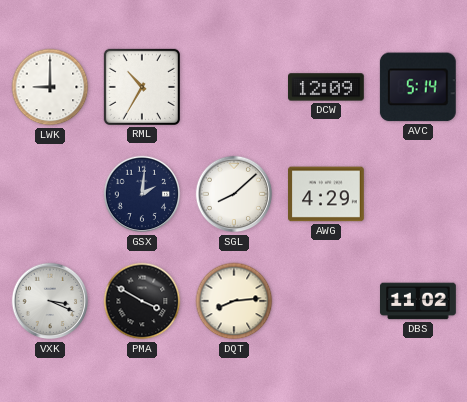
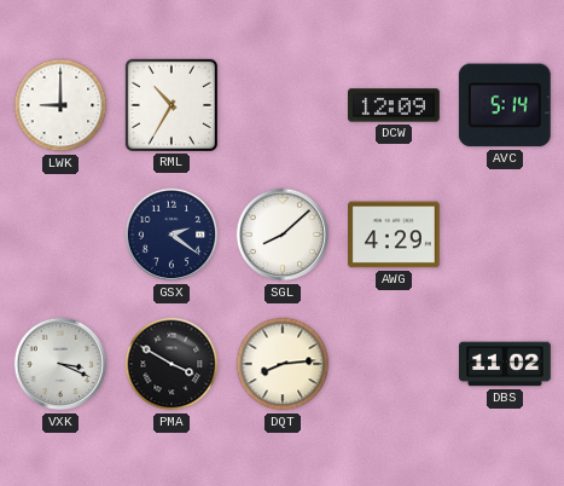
GSX: 2:01 -> 2:21
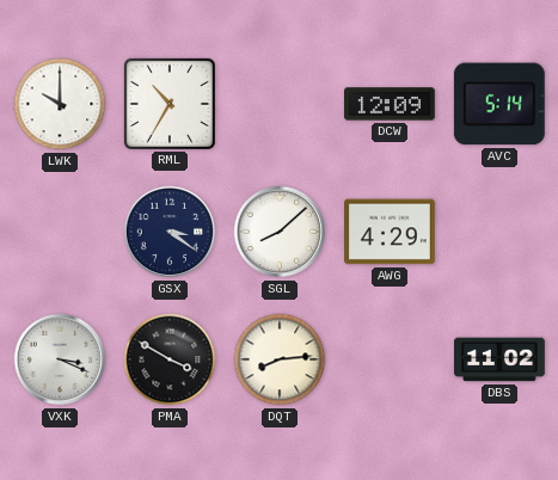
LWK: 9:00 -> 10:00
GSX: 2:21 -> 3:21
